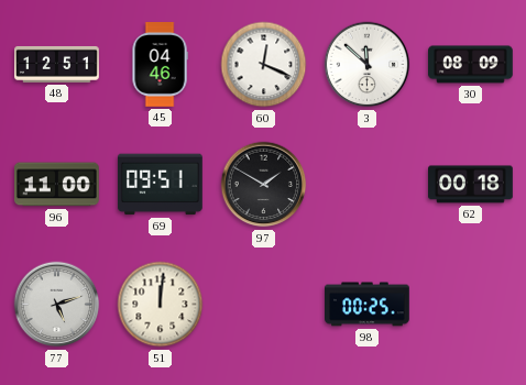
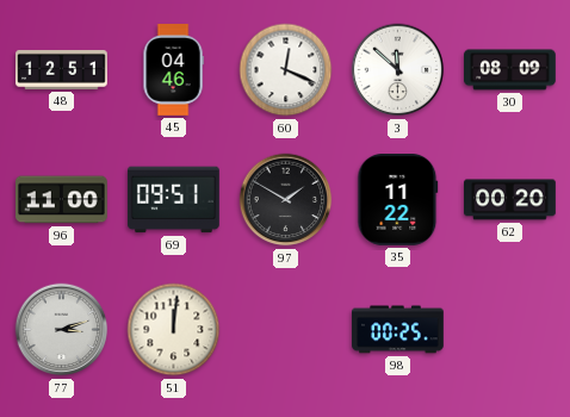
35: none -> 11:22
62: 00:18 -> 00:20
77: 5:12 -> 3:12
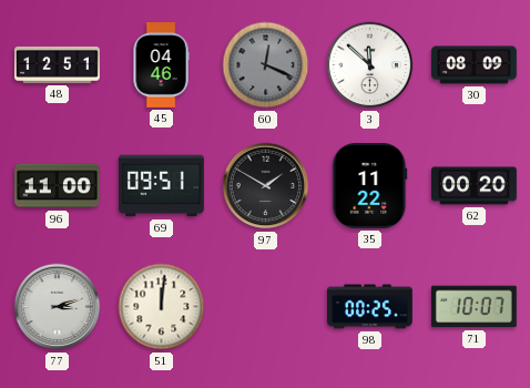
60 dial: white -> grey
71: none -> 10:07
